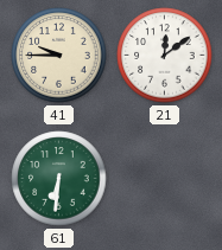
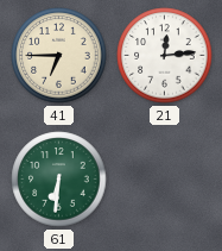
41: 9:45 -> 6:45
21: 12:09 -> 12:14
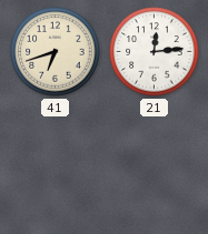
41: 6:45 -> 6:42
61: 6:31 -> none
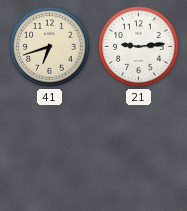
21: 12:14 -> 9:14
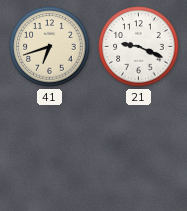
21: 9:14 -> 9:19
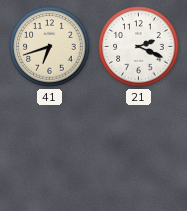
21: 9:19 -> 2:19
